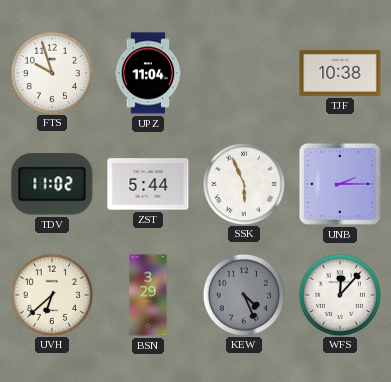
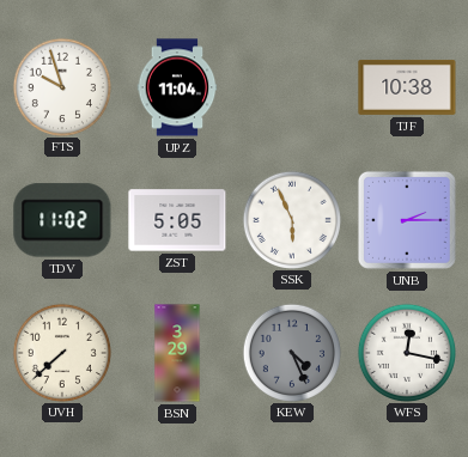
ZST: 5:44 -> 5:05
UVH: 6:38 -> 7:38
WFS: 12:07 -> 12:17
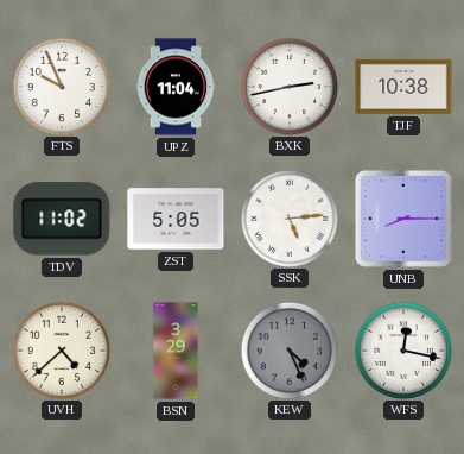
FTS: 9:57 -> 9:56
BXK: none -> 2:43
SSK: 5:56 -> 5:14
UNB: 2:15 -> 8:15
UVH: 7:38 -> 4:38
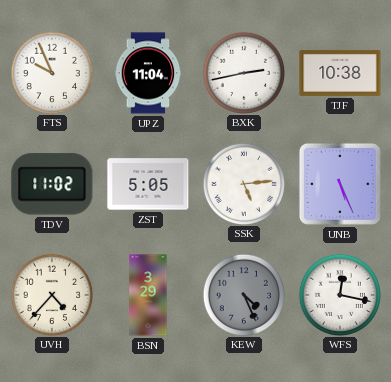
UNB: 8:15 -> 5:26
UVH: 4:38 -> 4:37
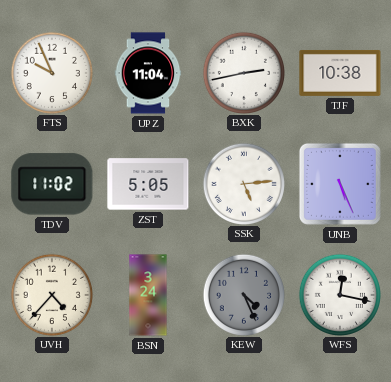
BSN: 3:29 -> 3:24
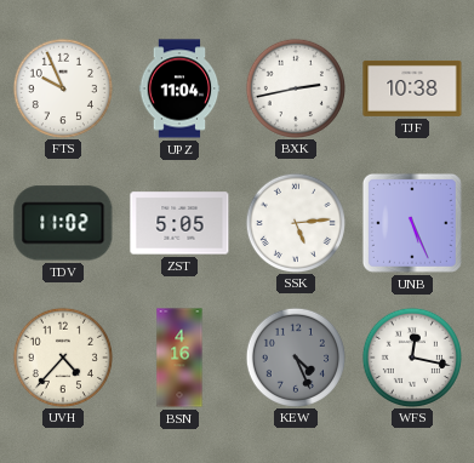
BSN: 3:24 -> 4:16
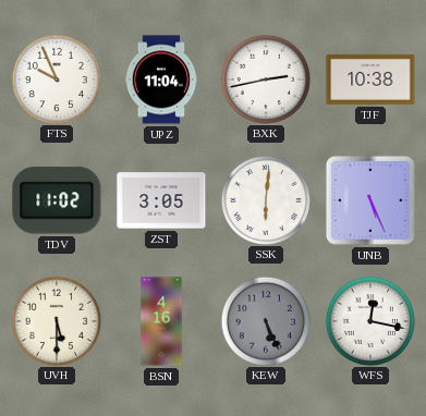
ZST: 5:05 -> 3:05
SSK: 5:14 -> 6:01
UVH: 4:37 -> 5:30
KEW: 4:26 -> 5:26
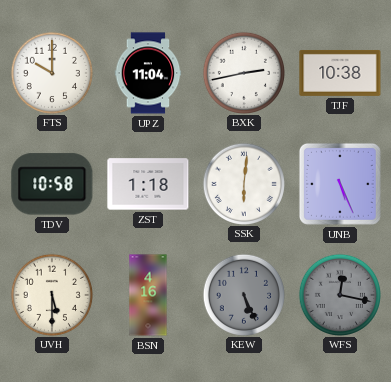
FTS: 9:56 -> 10:00
TDV: 11:02 -> 10:58
ZST: 3:05 -> 1:18
WFS dial: white -> grey
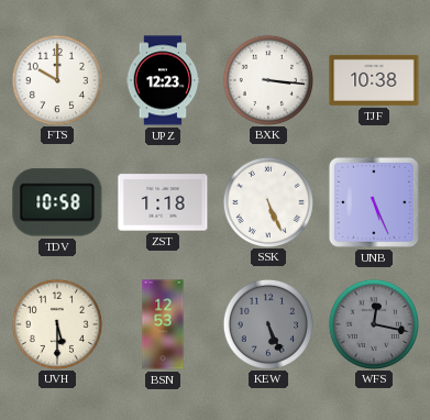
UPZ: 11:04 -> 12:23
BXK: 2:43 -> 3:16
SSK: 6:01 -> 5:26
BSN: 4:16 -> 12:53
